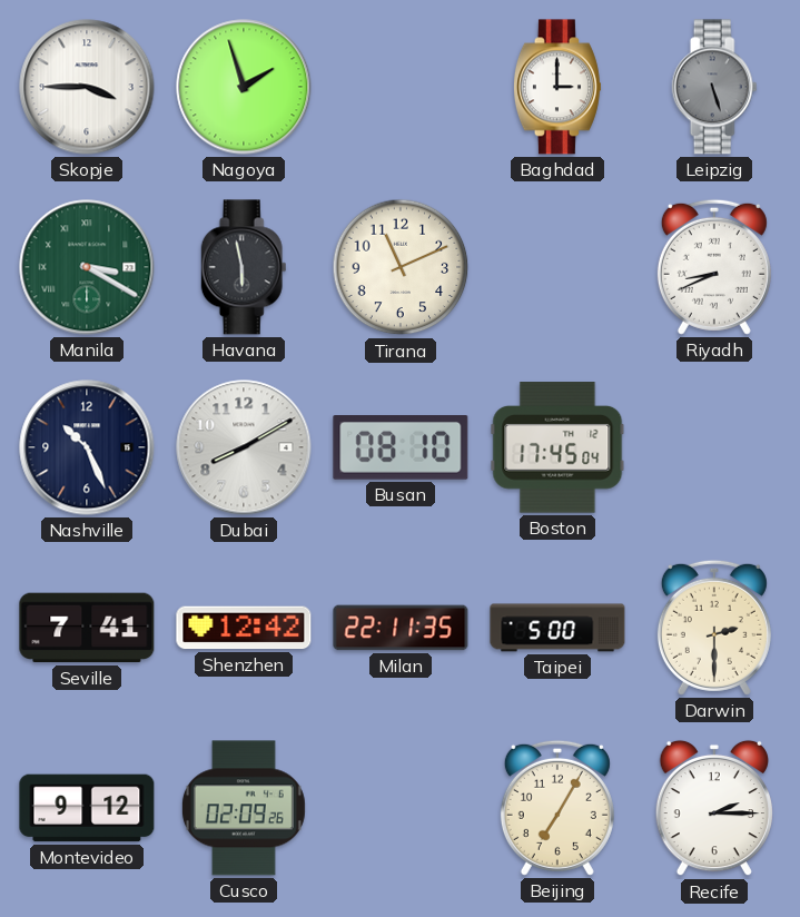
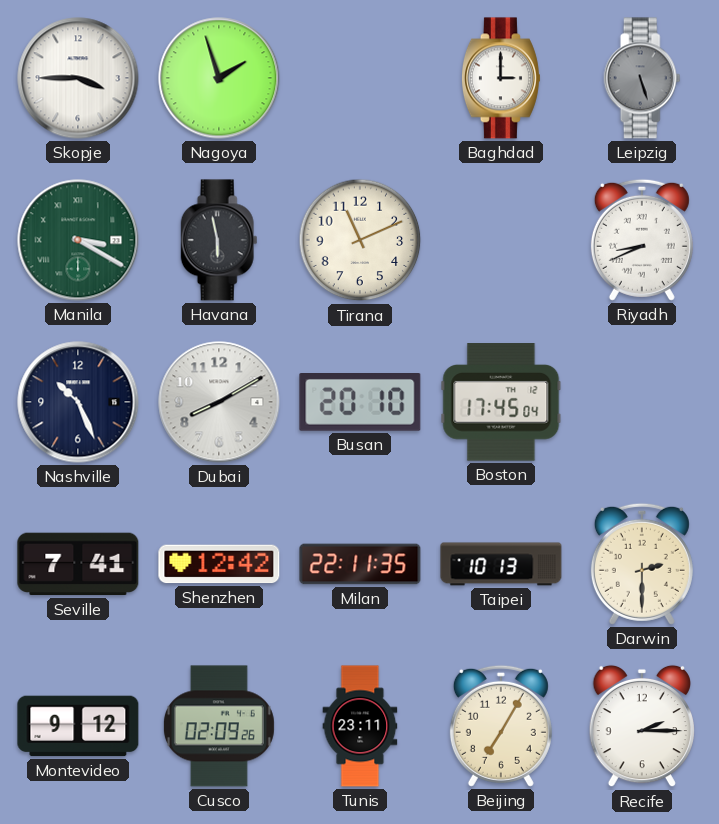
Busan: 08:10 -> 20:10
Taipei: 5:00 -> 10:13
Tunis: none -> 23:11
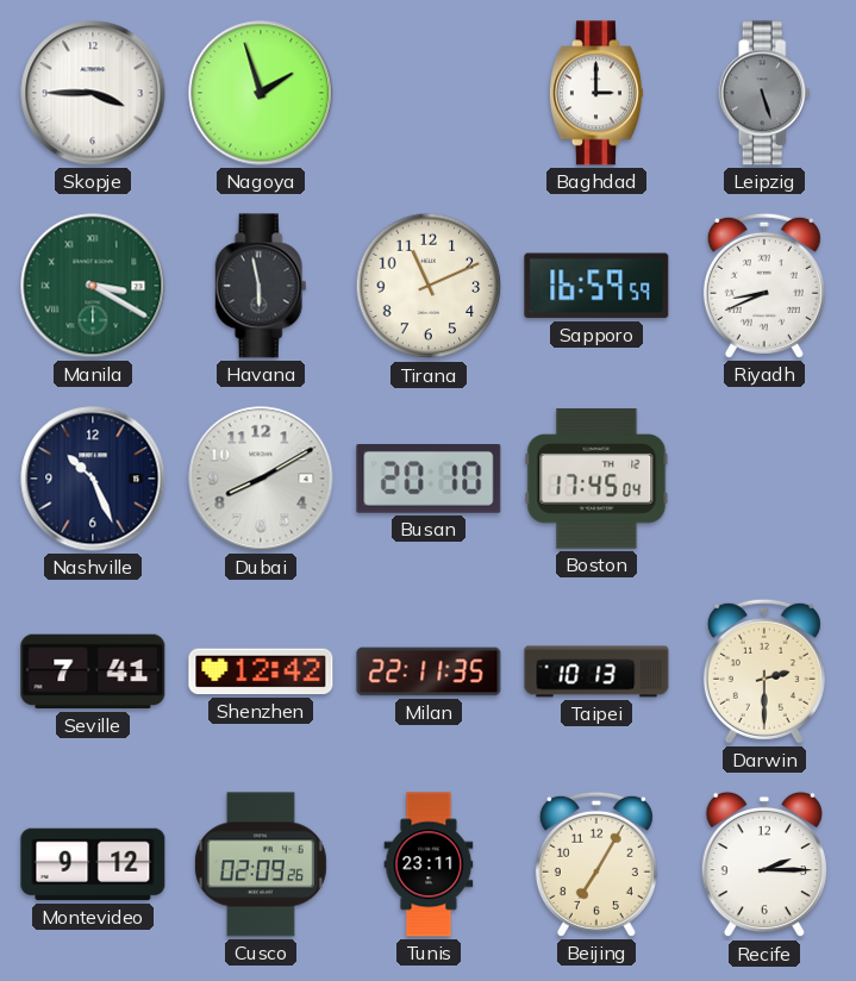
Sapporo: none -> 16:59
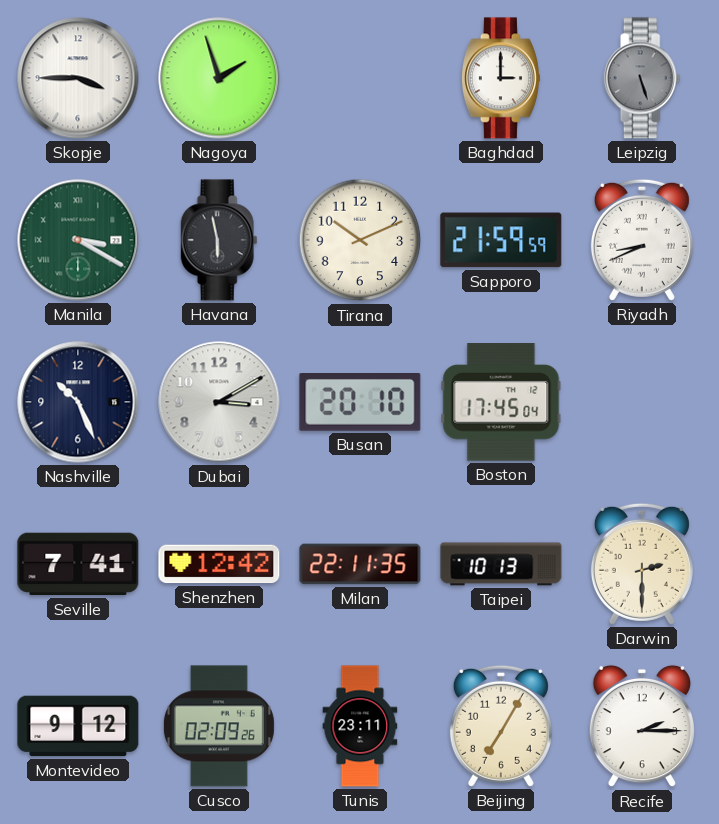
Tirana: 11:11 -> 10:11
Sapporo: 16:59 -> 21:59
Dubai: 8:10 -> 3:10
